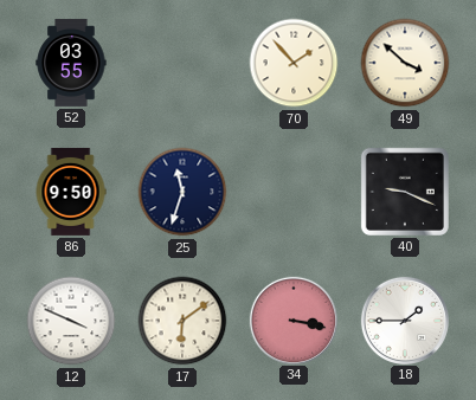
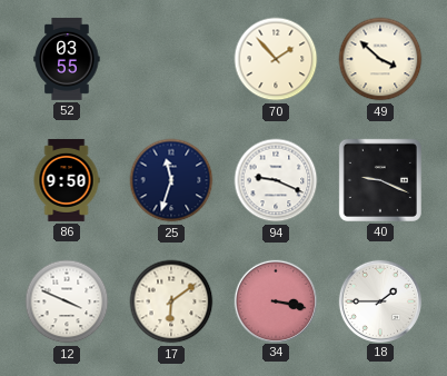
94: none -> 9:19
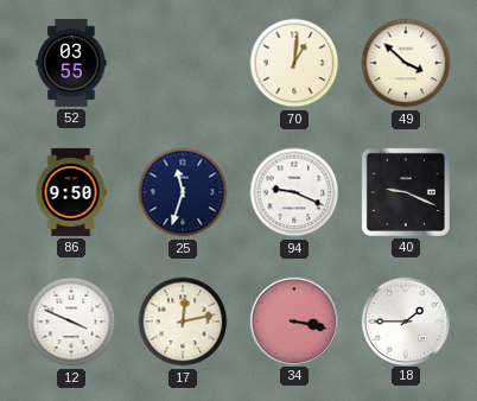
70: 1:53 -> 1:01
17: 6:09 -> 12:13
